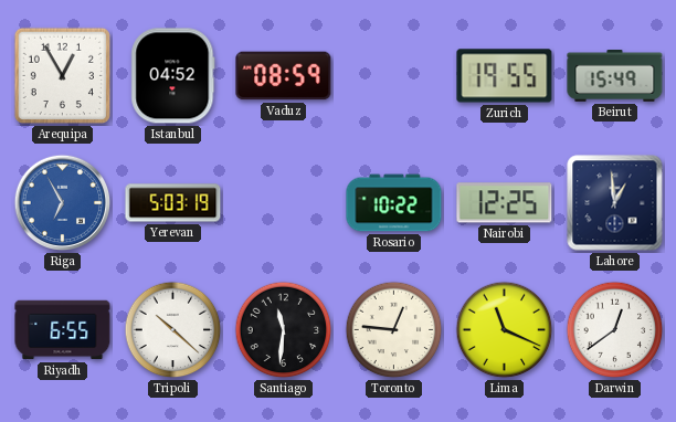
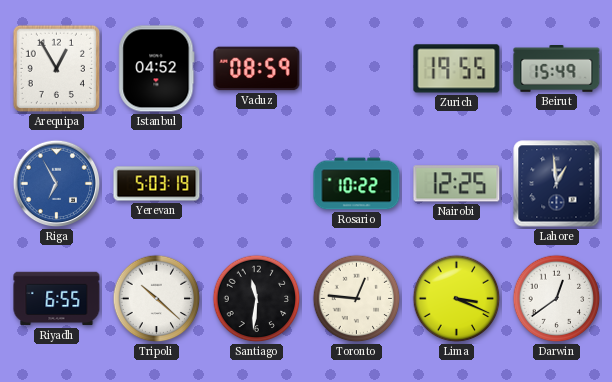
Lima: 11:19 -> 3:19
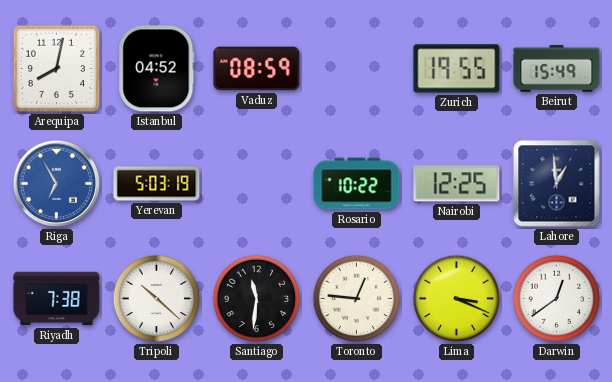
Arequipa: 12:55 -> 8:02
Riyadh: 6:55 -> 7:38
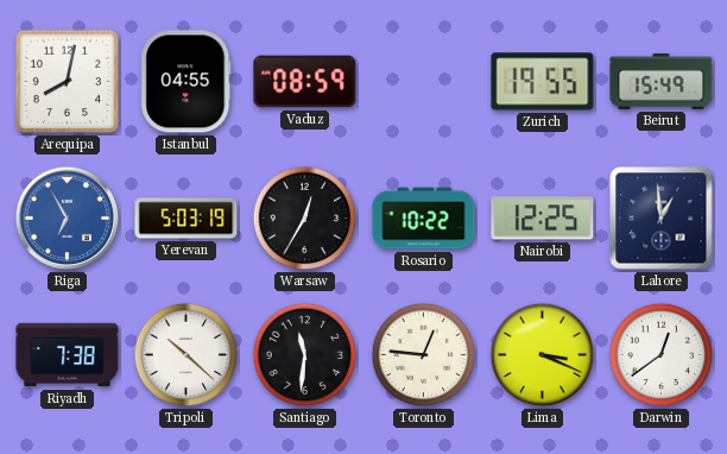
Istanbul: 04:52 -> 04:55
Warsaw: none -> 12:35
